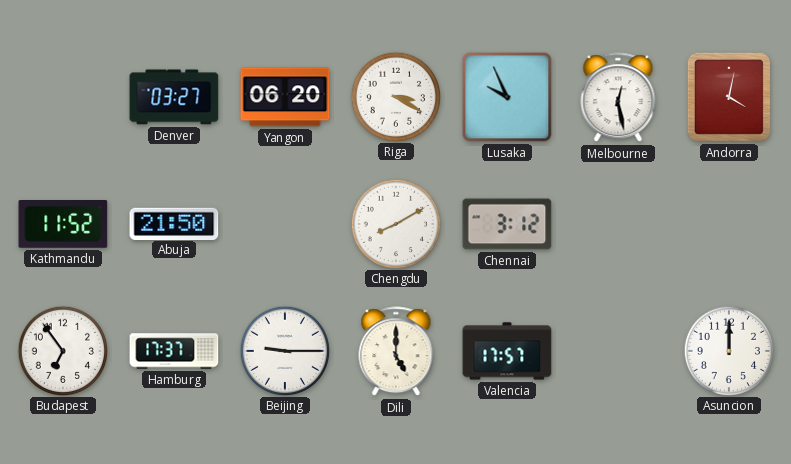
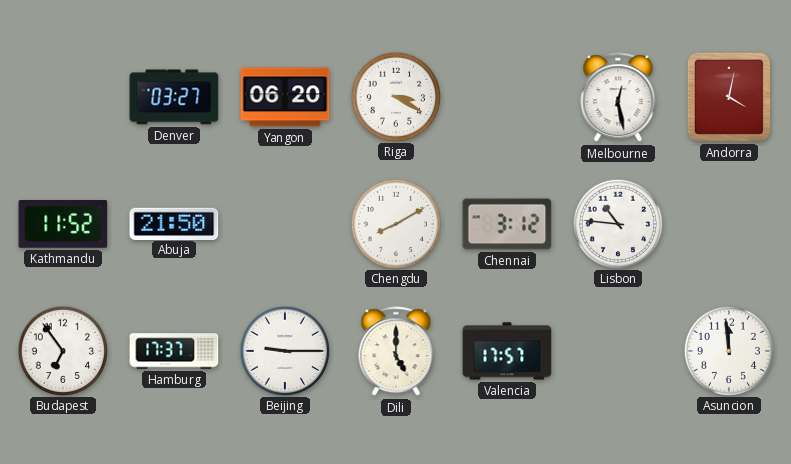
Lusaka: 9:56 -> none
Lisbon: none -> 10:46
Asuncion: 12:00 -> 11:59
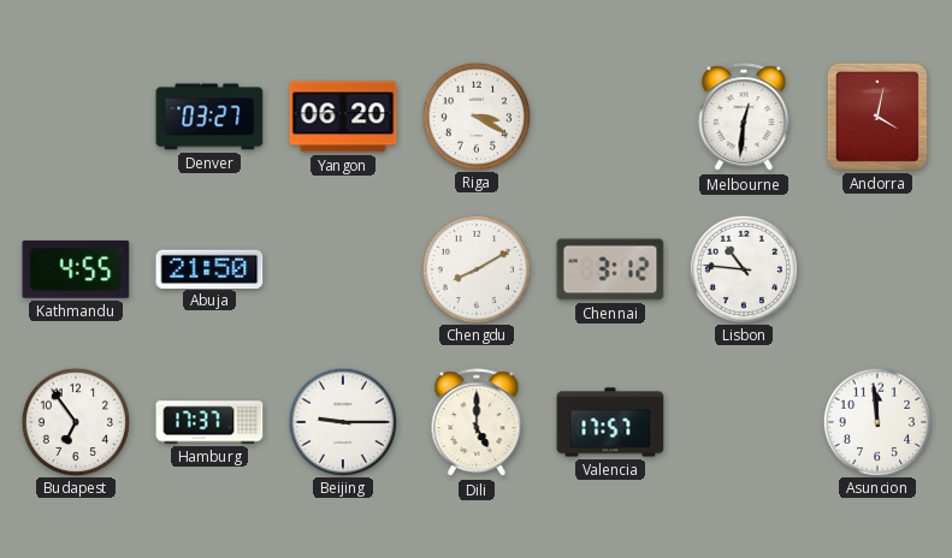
Melbourne: 12:28 -> 12:31
Kathmandu: 11:52 -> 4:55
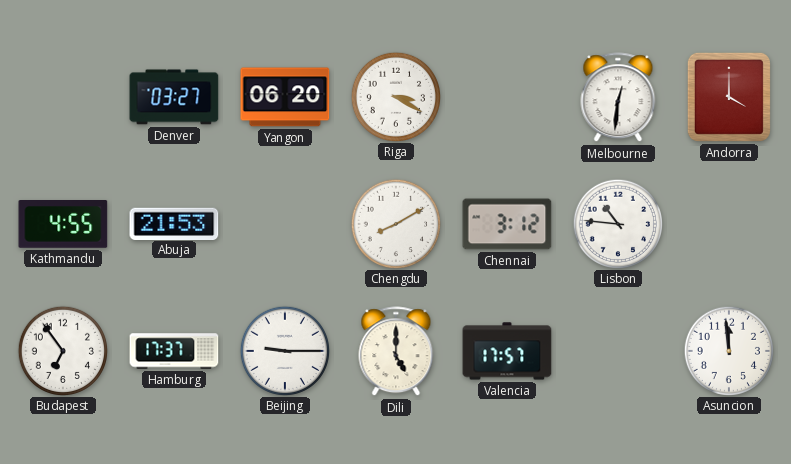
Andorra: 4:02 -> 4:00
Abuja: 21:50 -> 21:53
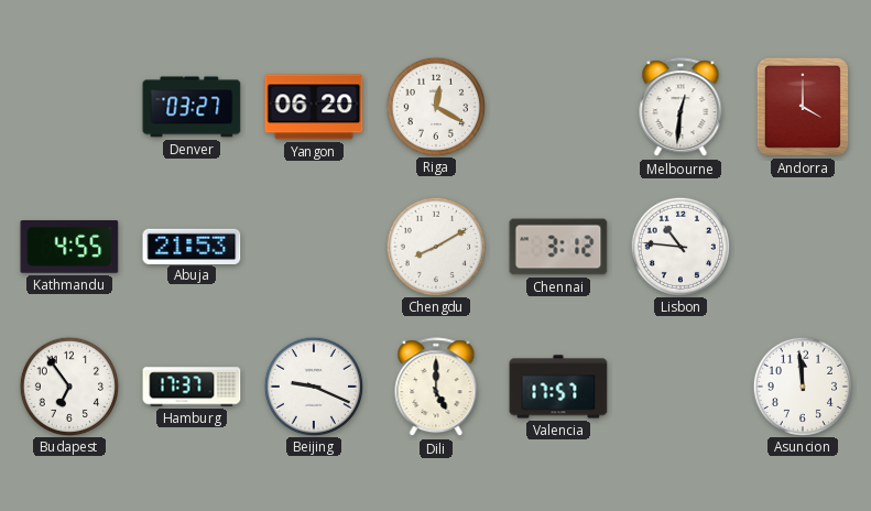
Riga: 3:20 -> 12:20
Beijing: 9:15 -> 9:19
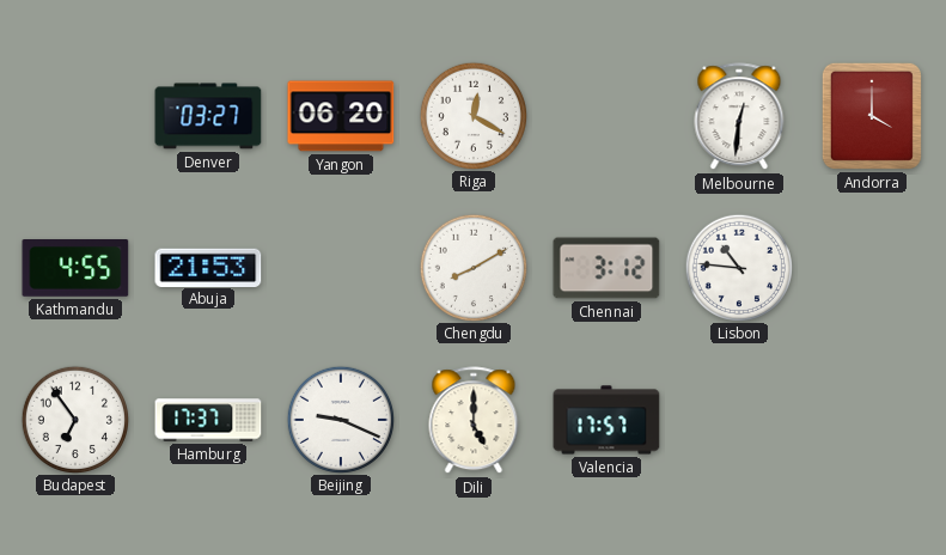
Asuncion: 11:59 -> none
